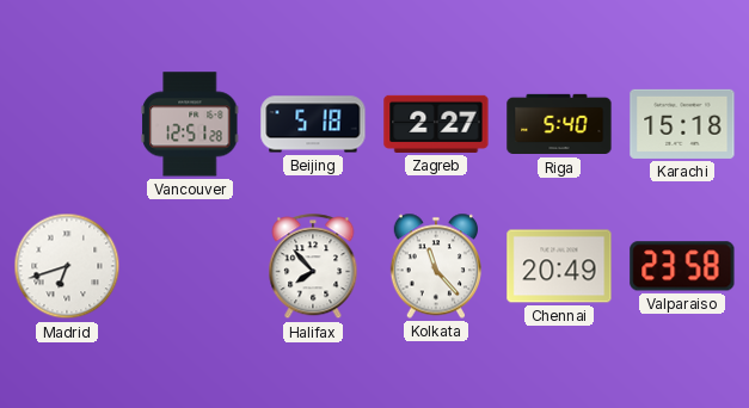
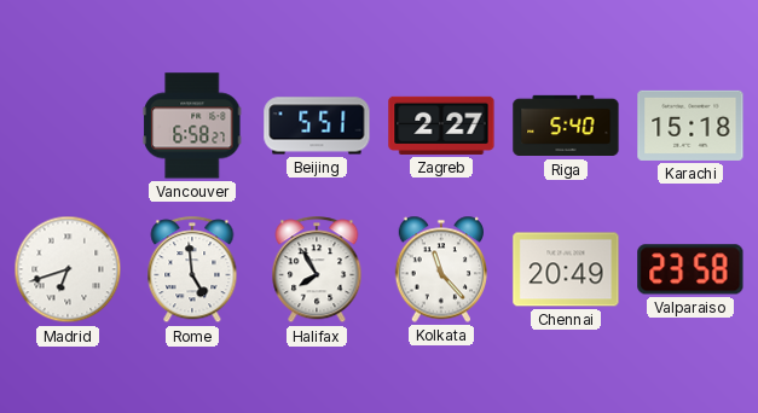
Vancouver: 12:51 -> 6:58
Beijing: 5:18 -> 5:51
Rome: none -> 4:59
Halifax: 7:53 -> 7:55
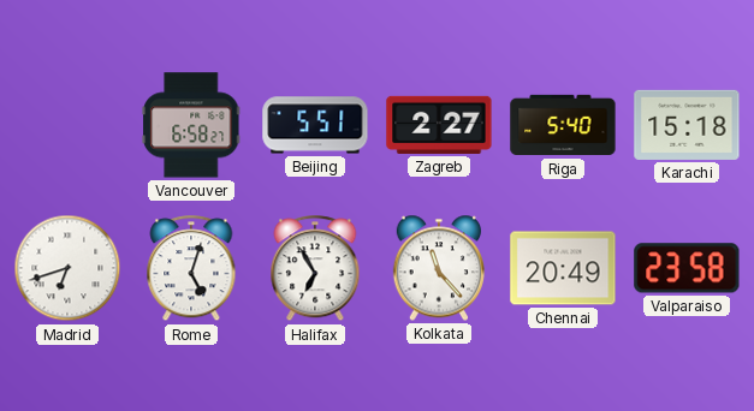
Rome: 4:59 -> 5:03
Halifax: 7:55 -> 6:55
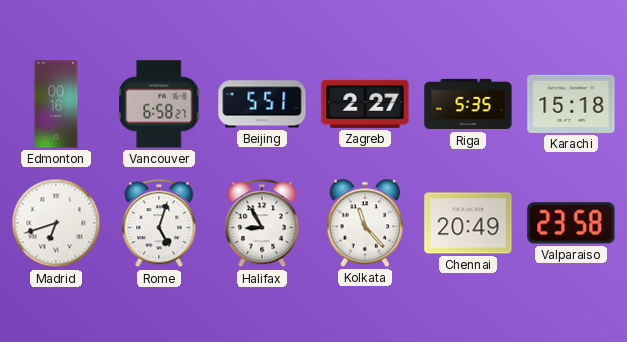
Edmonton: none -> 00:16
Riga: 5:40 -> 5:35
Halifax: 6:55 -> 8:55
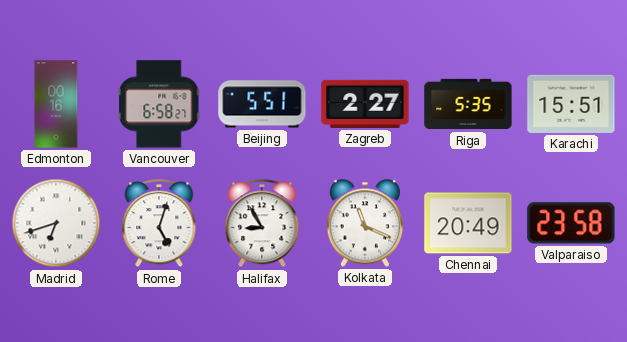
Karachi: 15:18 -> 15:51
Kolkata: 11:23 -> 11:19
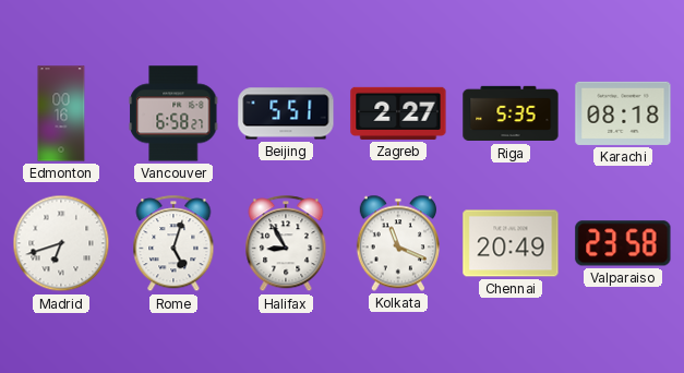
Karachi: 15:51 -> 08:18
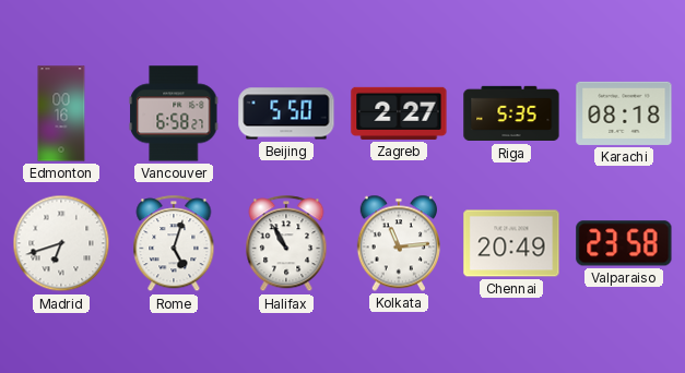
Beijing: 5:51 -> 5:50
Halifax: 8:55 -> 10:55
Kolkata: 11:19 -> 11:14
